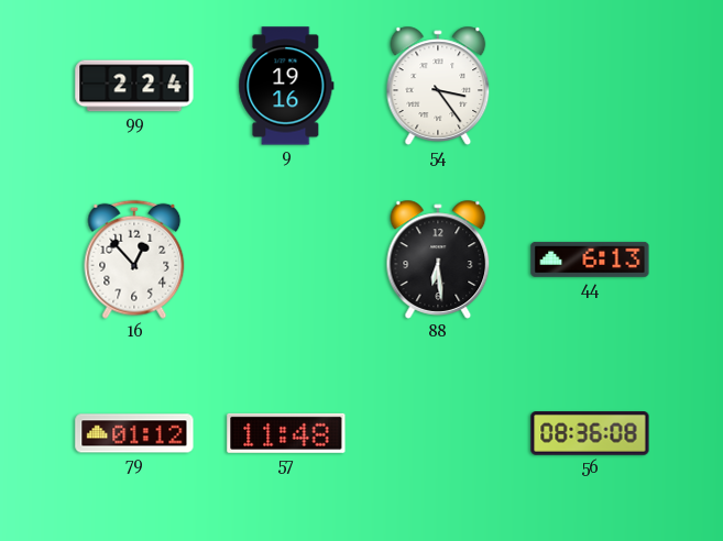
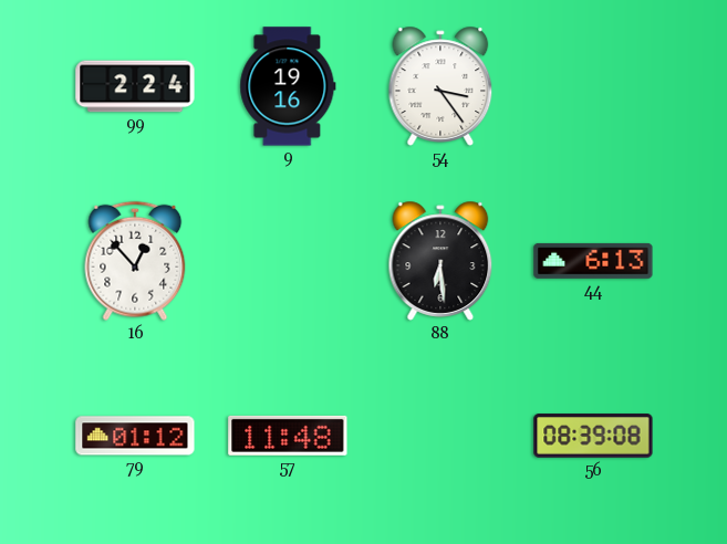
56: 08:36 -> 08:39
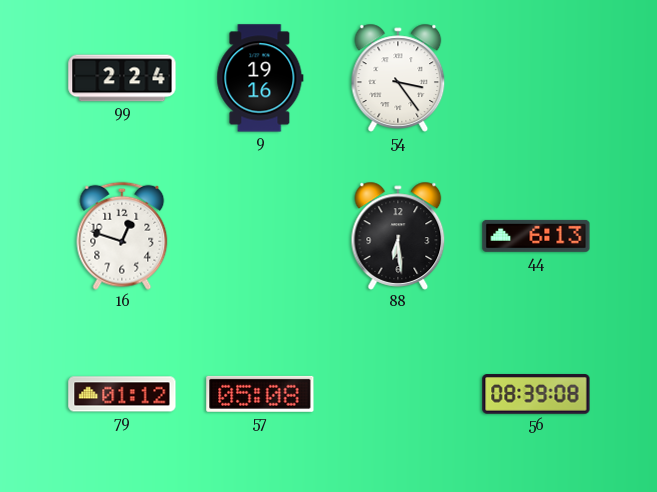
16: 12:53 -> 12:48
57: 11:48 -> 05:08
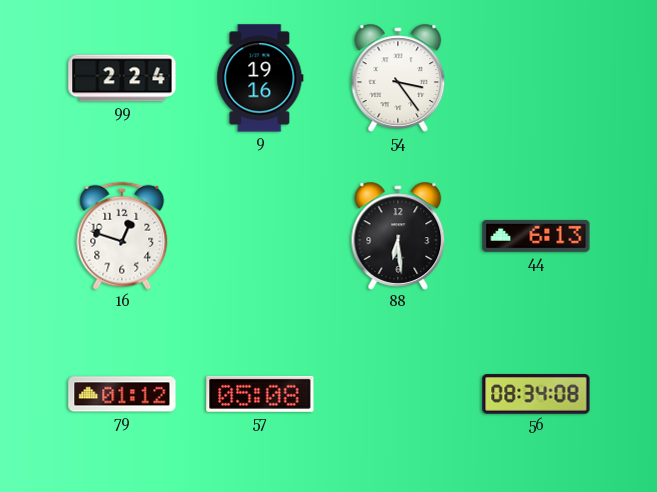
56: 08:39 -> 08:34
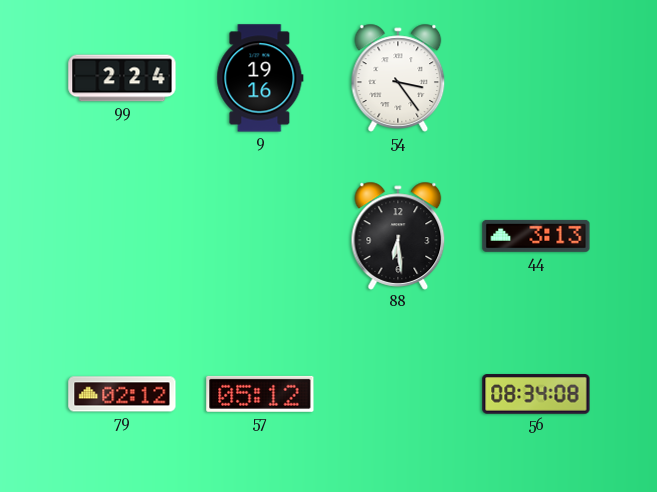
16: 12:48 -> none
44: 6:13 -> 3:13
79: 01:12 -> 02:12
57: 05:08 -> 05:12
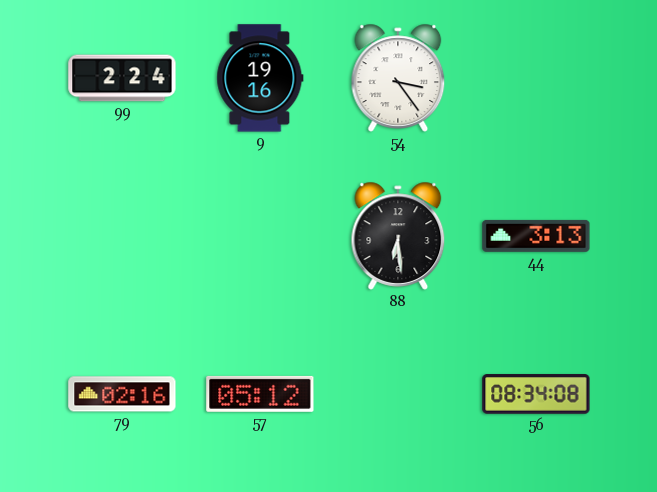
79: 02:12 -> 02:16
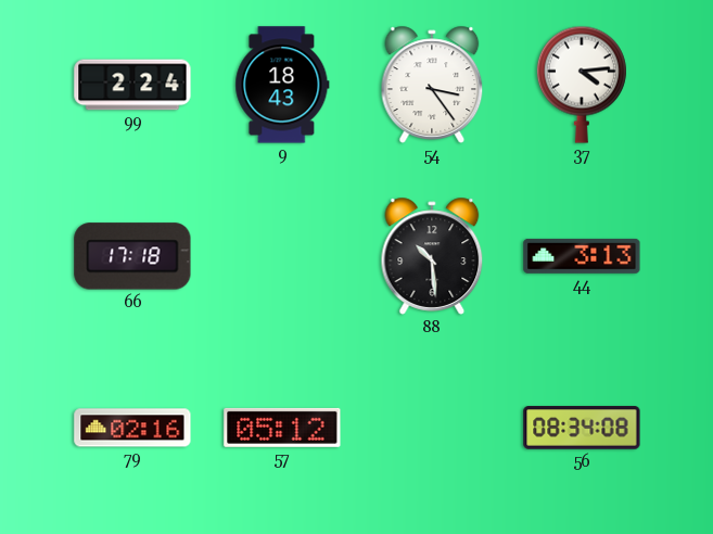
9: 19:16 -> 18:43
37: none -> 4:14
66: none -> 17:18
88: 6:29 -> 10:29
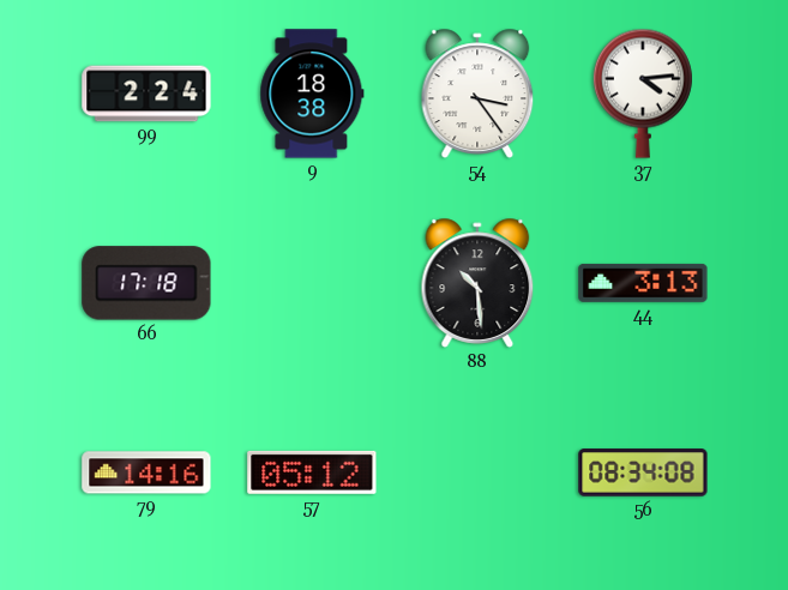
9: 18:43 -> 18:38
79: 02:16 -> 14:16
